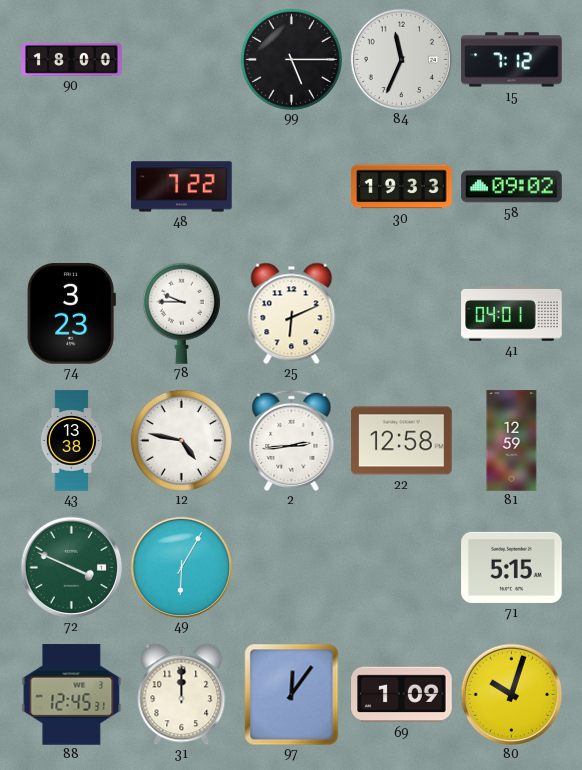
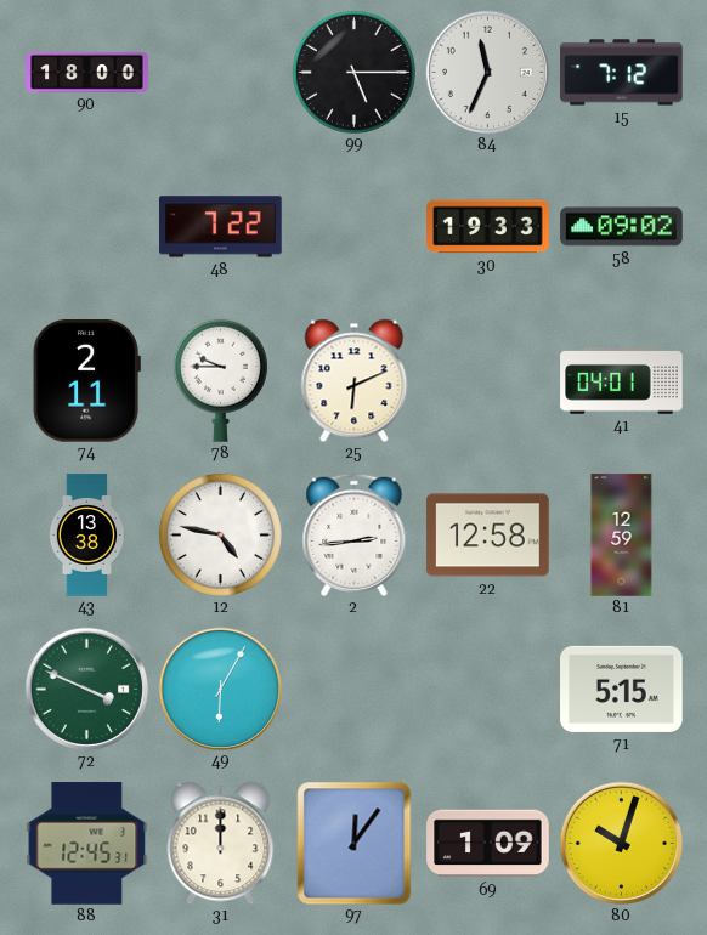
74: 3:23 -> 2:11
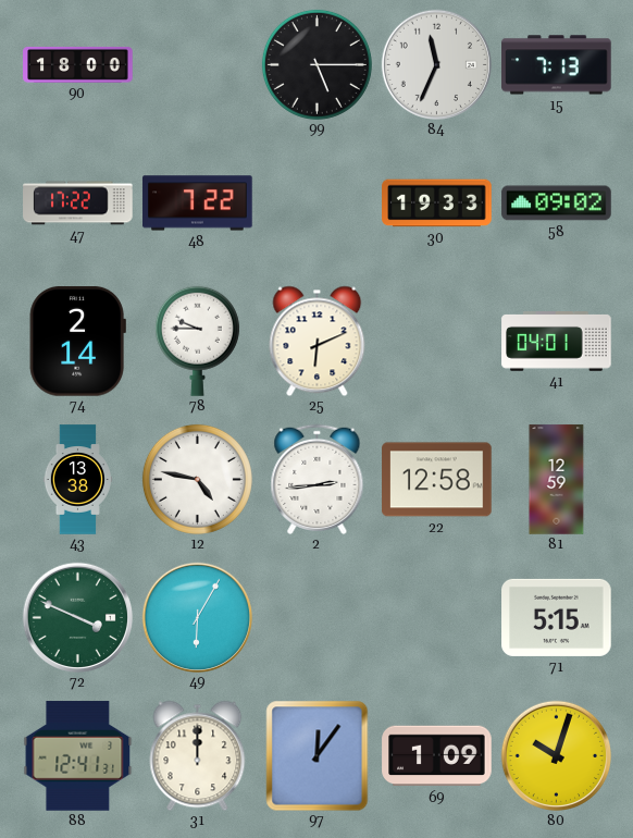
15: 7:12 -> 7:13
47: none -> 17:22
74: 2:11 -> 2:14
88: 12:45 -> 12:41
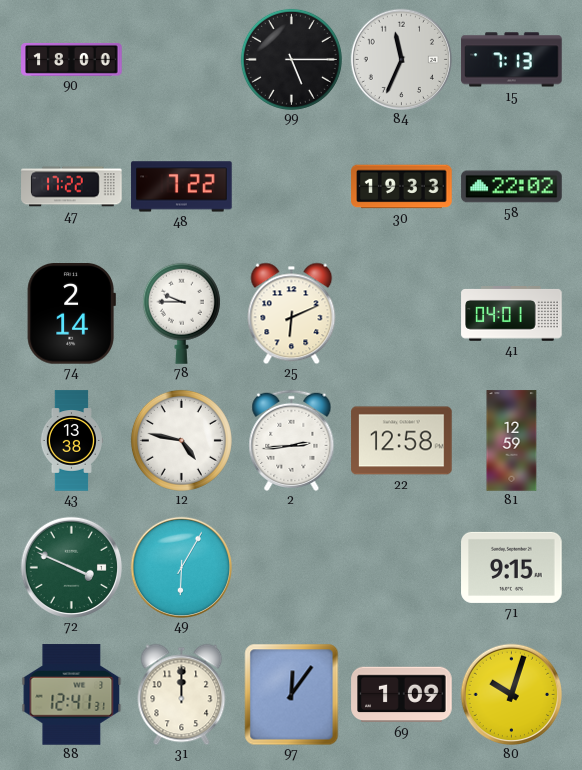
58: 09:02 -> 22:02
71: 5:15 -> 9:15
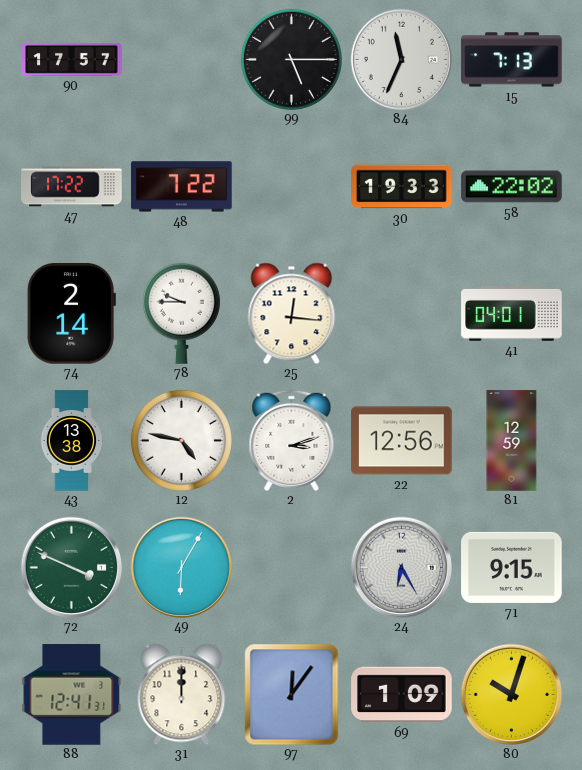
90: 18:00 -> 17:57
25: 6:11 -> 12:16
2: 2:44 -> 3:12
22: 12:58 -> 12:56
24: none -> 6:25
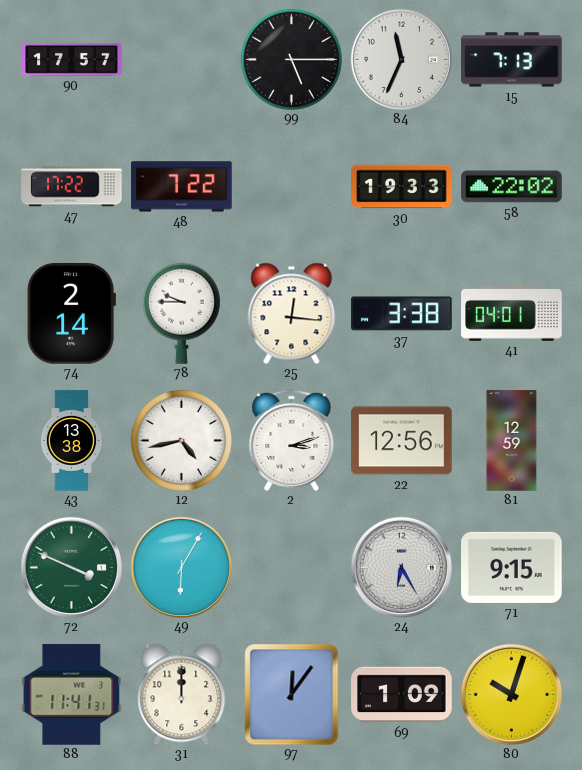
37: none -> 3:38
12: 4:47 -> 4:43
88: 12:41 -> 11:41
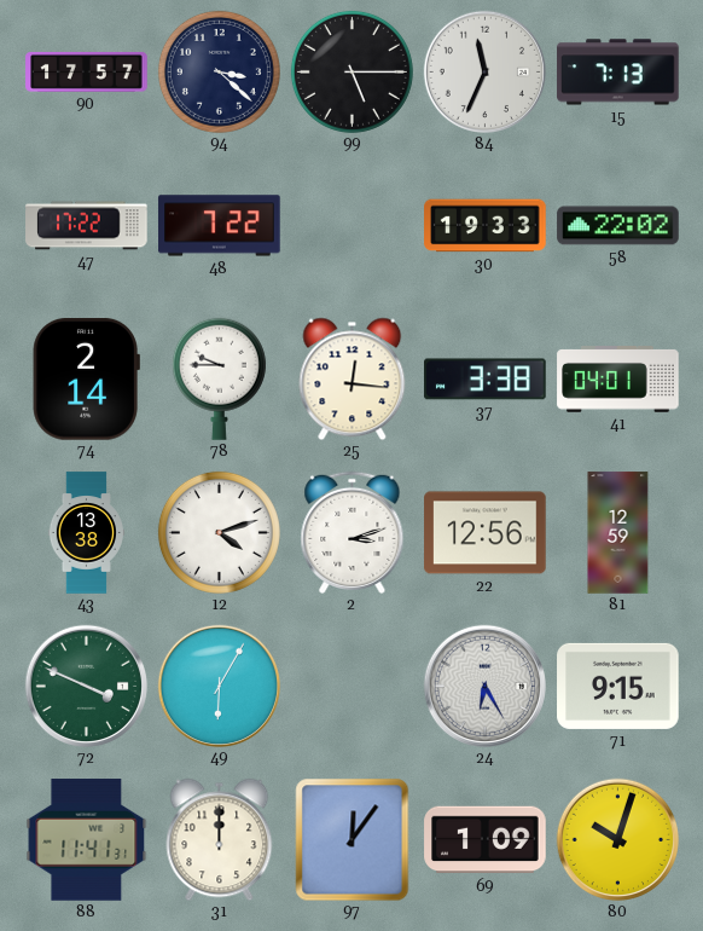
94: none -> 3:22
12: 4:43 -> 4:12
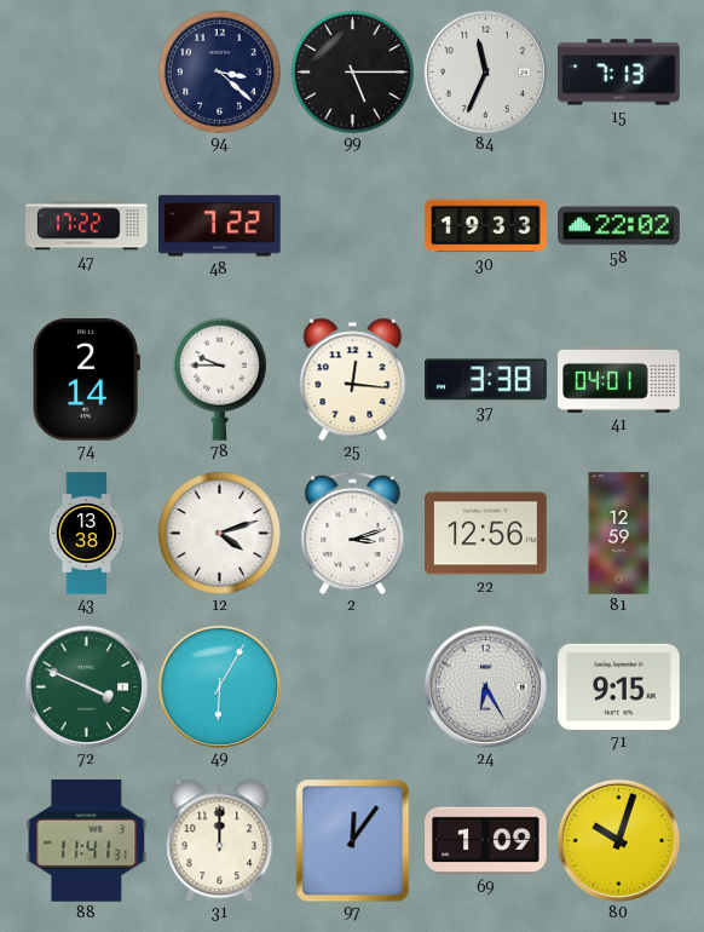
90: 17:57 -> none
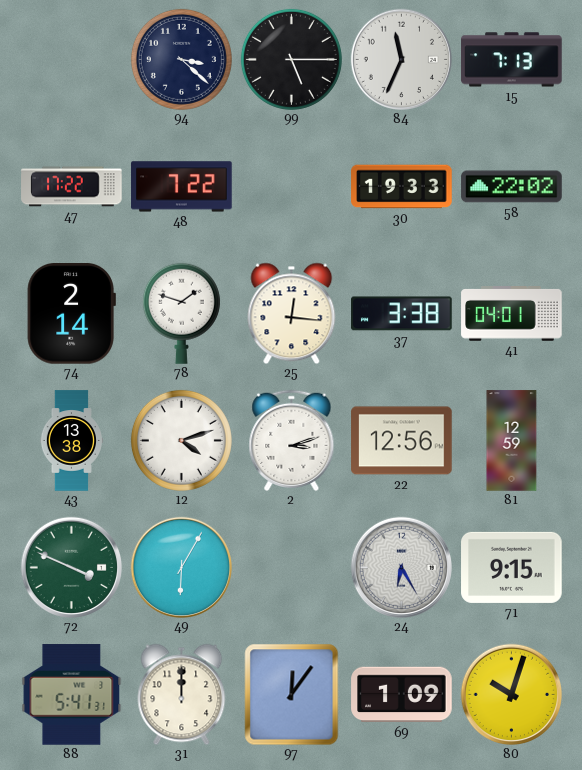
78: 9:45 -> 1:48
88: 11:41 -> 5:41
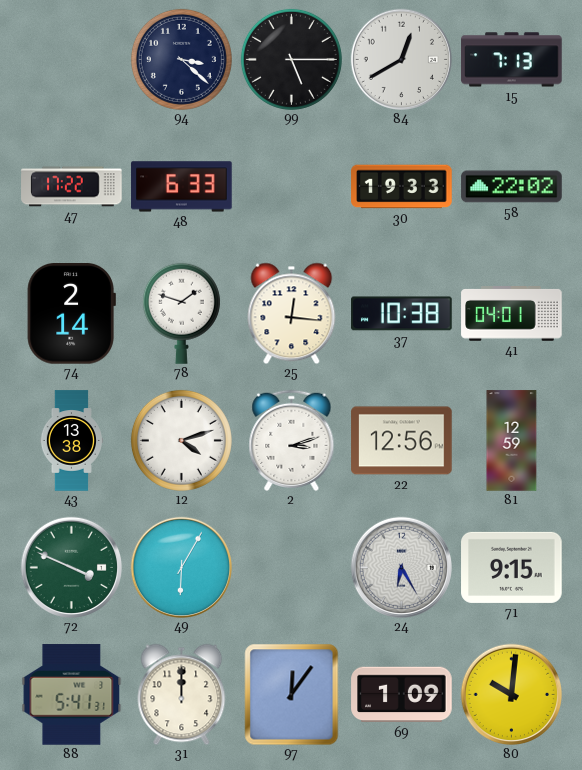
84: 11:34 -> 12:40
48: 7:22 -> 6:33
37: 3:38 -> 10:38
80: 10:03 -> 10:01
